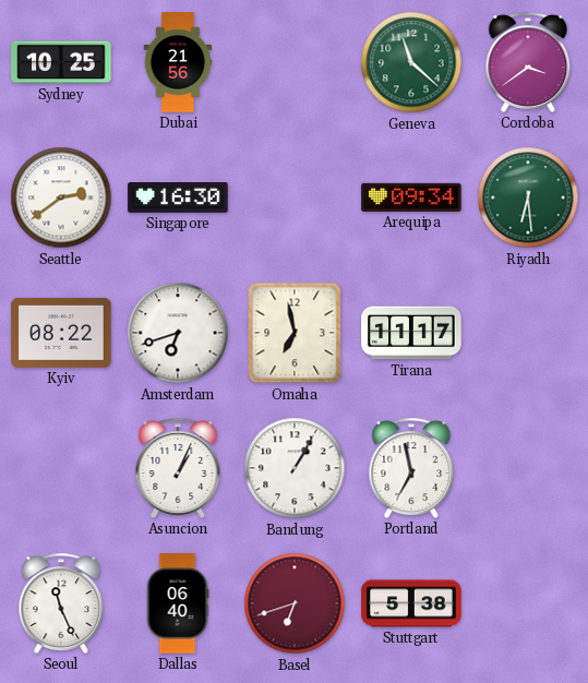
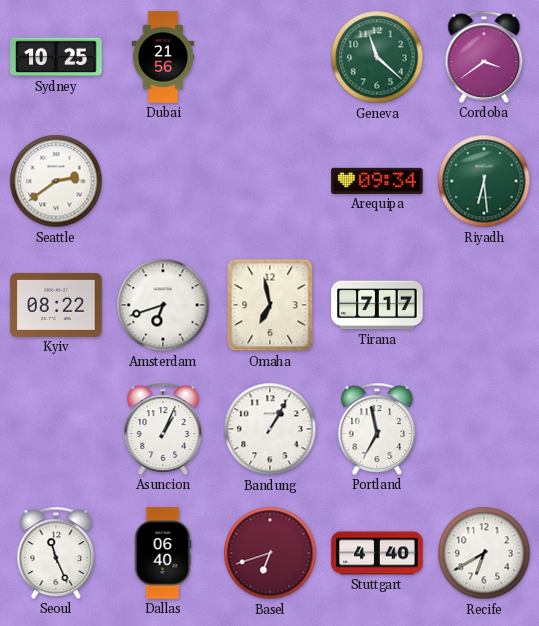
Singapore: 16:30 -> none
Tirana: 11:17 -> 7:17
Stuttgart: 5:38 -> 4:40
Recife: none -> 6:40
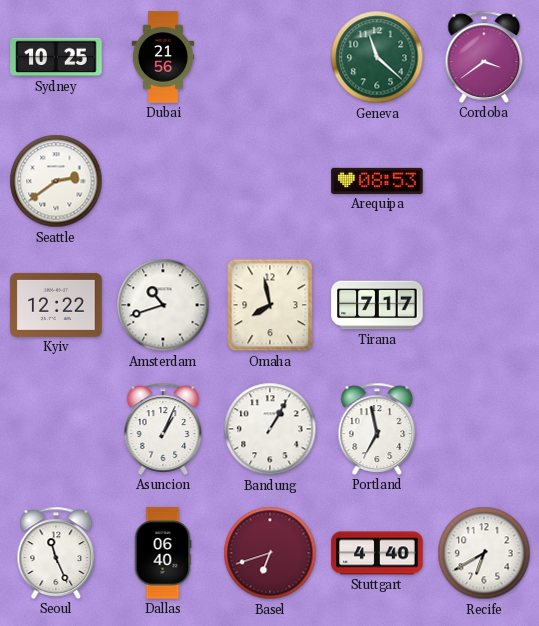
Arequipa: 09:34 -> 08:53
Riyadh: 6:29 -> none
Kyiv: 08:22 -> 12:22
Amsterdam: 6:42 -> 10:42
Omaha: 6:58 -> 7:58
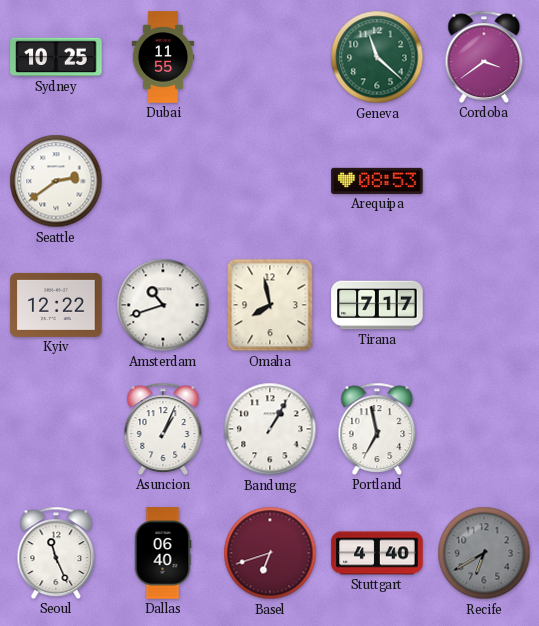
Dubai: 21:56 -> 11:55
Recife dial: white -> grey
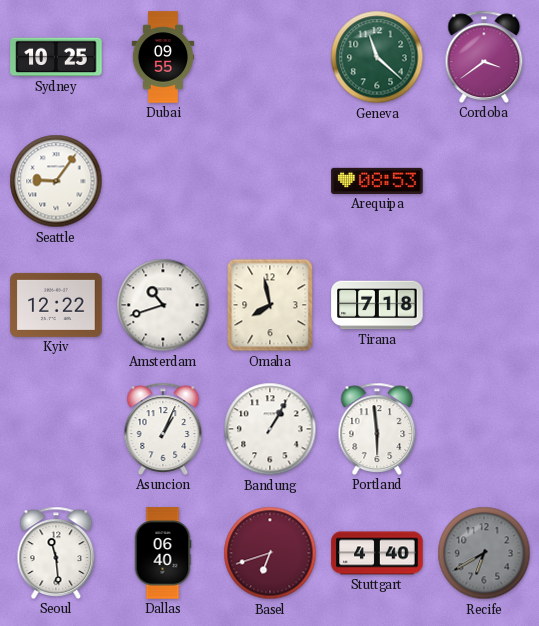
Dubai: 11:55 -> 09:55
Seattle: 2:39 -> 9:06
Tirana: 7:17 -> 7:18
Portland: 6:58 -> 5:59
Seoul: 11:26 -> 11:29
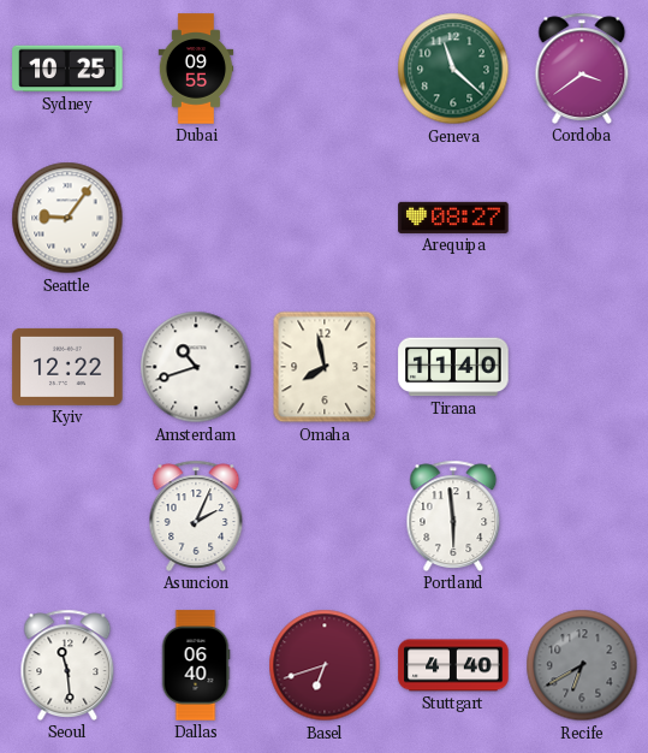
Arequipa: 08:53 -> 08:27
Tirana: 7:18 -> 11:40
Asuncion: 1:04 -> 2:04
Bandung: 1:05 -> none
